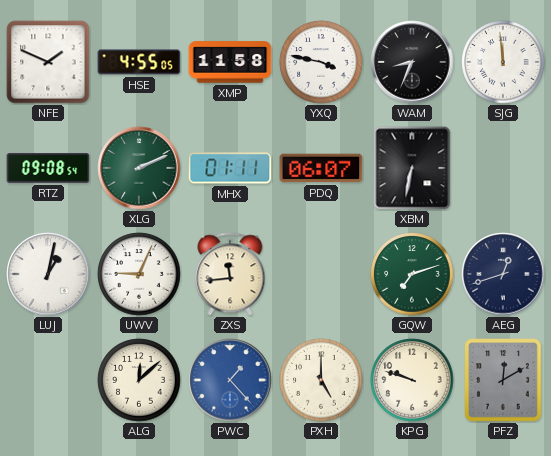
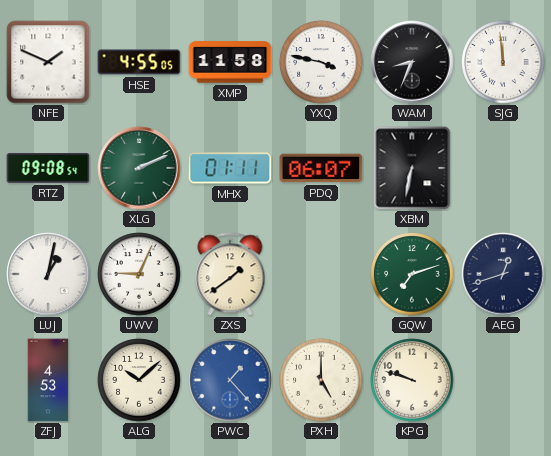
ZXS: 11:44 -> 1:39
ZFJ: none -> 4:53
ALG: 12:08 -> 10:08
PFZ: 12:10 -> none
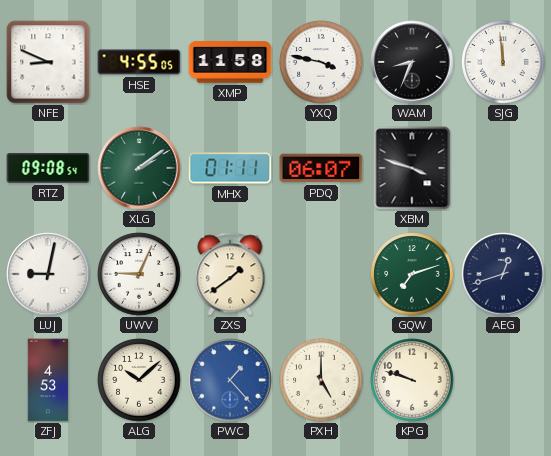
NFE: 1:49 -> 8:49
XLG: 2:11 -> 2:09
XBM: 6:32 -> 3:48
LUJ: 1:02 -> 9:02
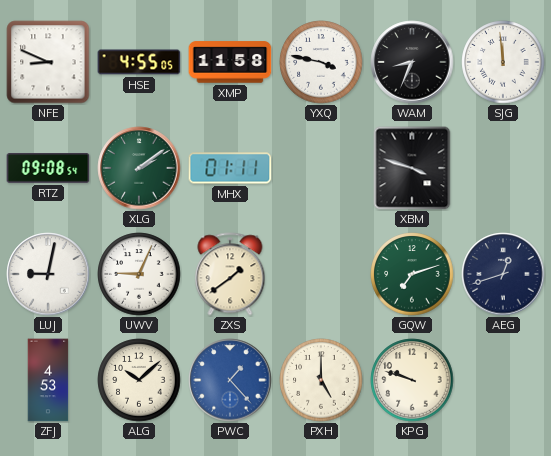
PDQ: 06:07 -> none
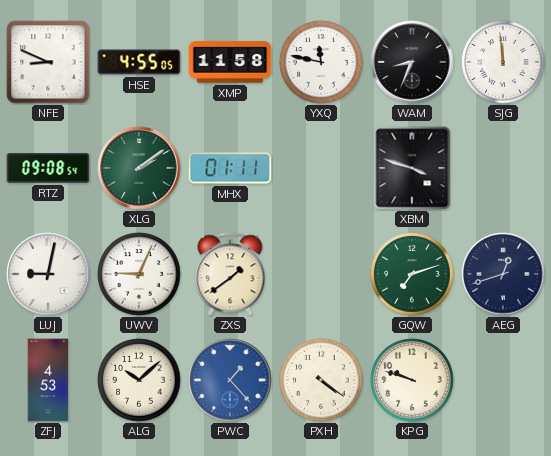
YXQ: 3:47 -> 11:47
PXH: 5:00 -> 4:21
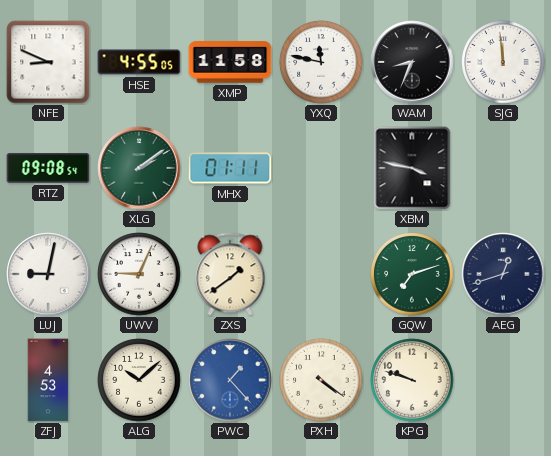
XBM: 3:48 -> 3:47
